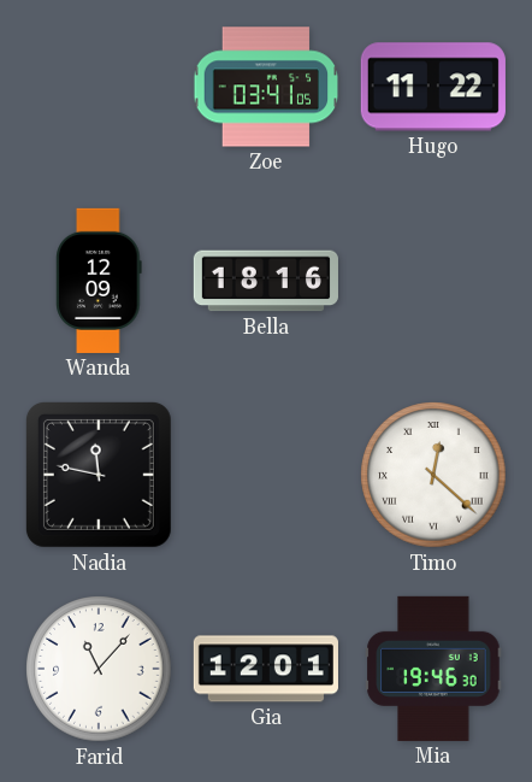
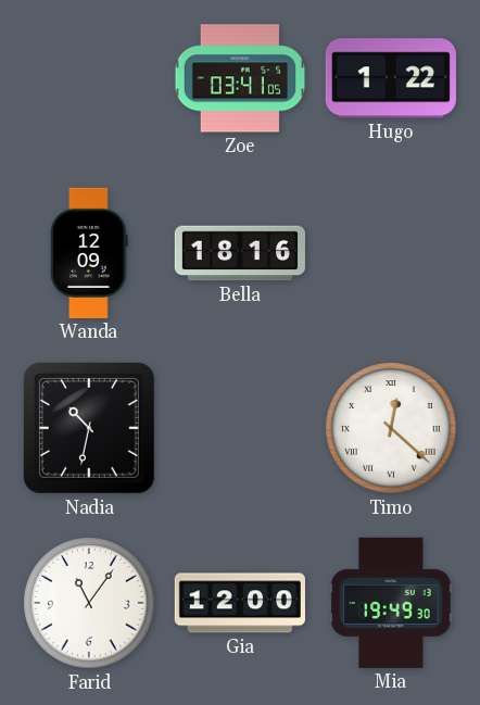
Hugo: 11:22 -> 1:22
Nadia: 11:47 -> 10:32
Farid: 11:07 -> 11:06
Gia: 12:01 -> 12:00
Mia: 19:46 -> 19:49
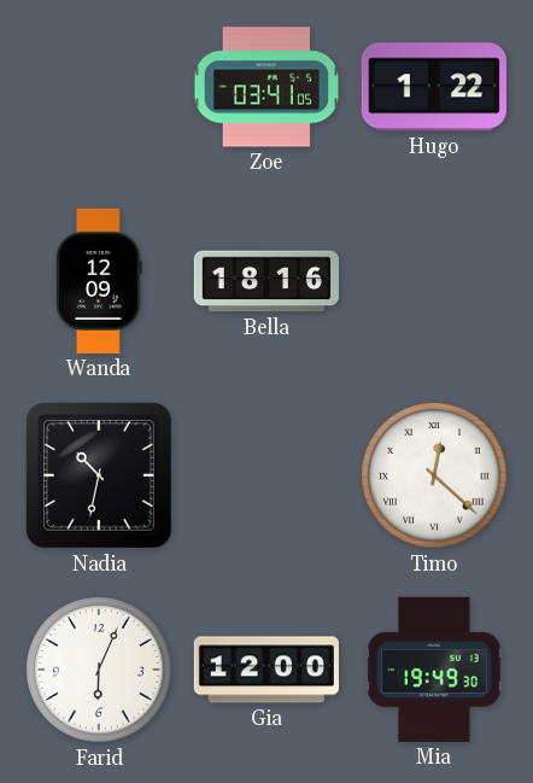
Farid: 11:06 -> 6:04
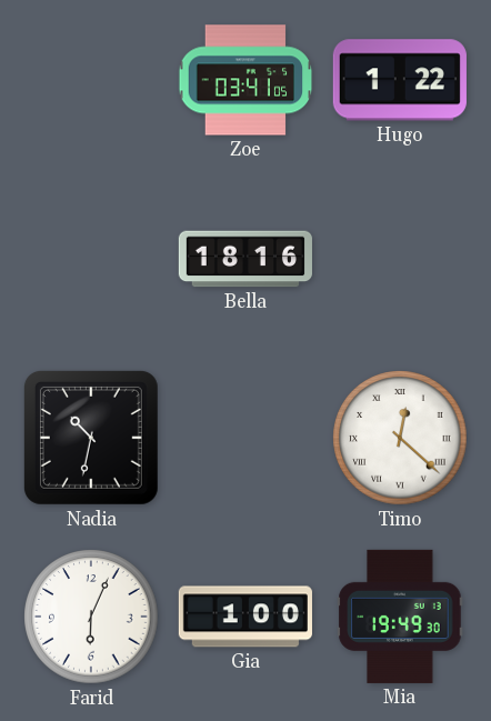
Wanda: 12:09 -> none
Gia: 12:00 -> 1:00
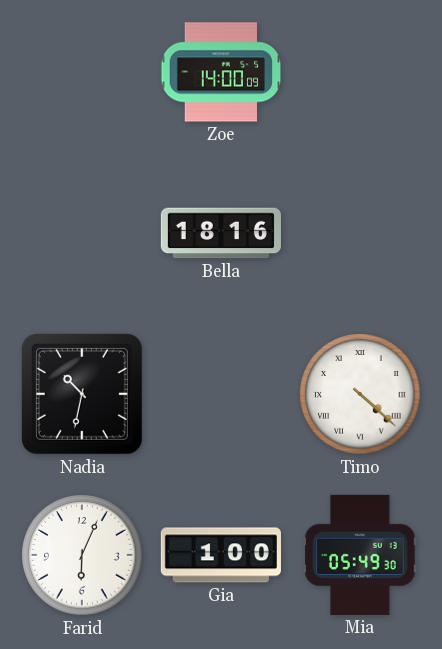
Zoe: 03:41 -> 14:00
Hugo: 1:22 -> none
Timo: 12:22 -> 4:22
Mia: 19:49 -> 05:49
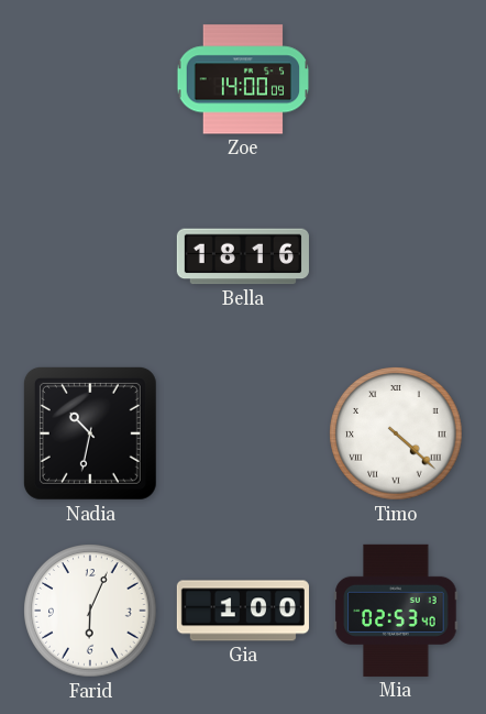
Mia: 05:49 -> 02:53
